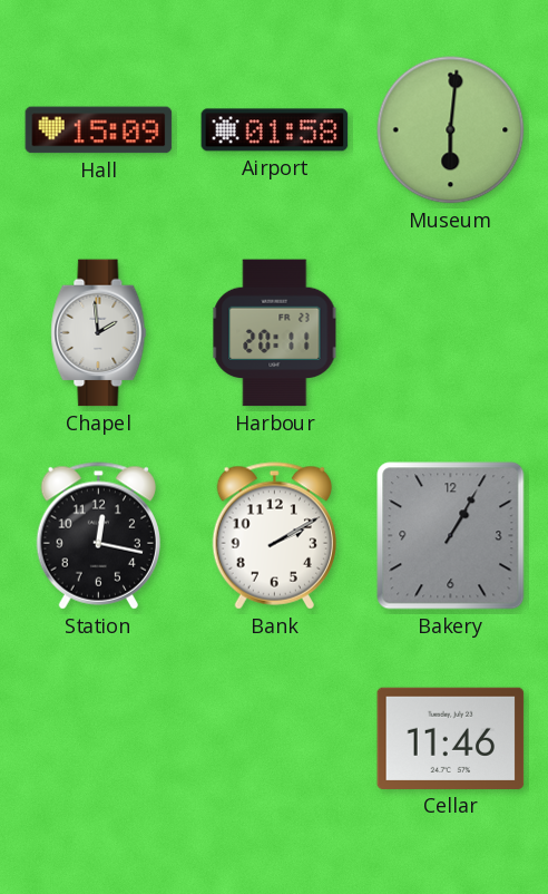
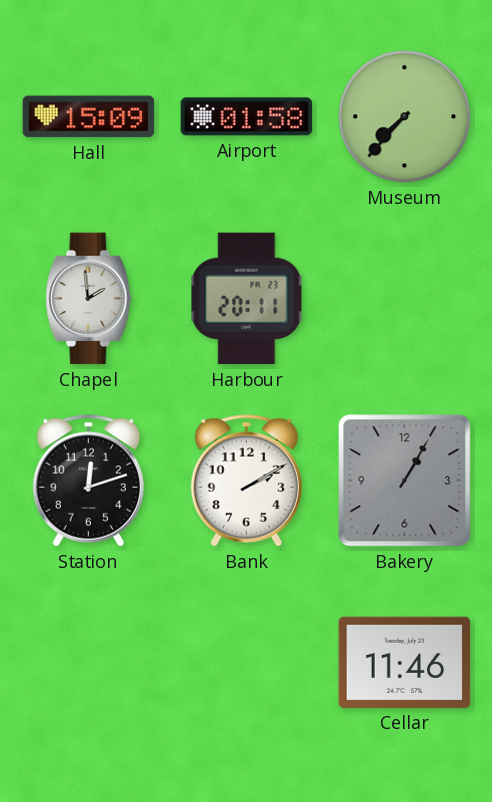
Museum: 6:01 -> 7:37
Station: 12:17 -> 12:12
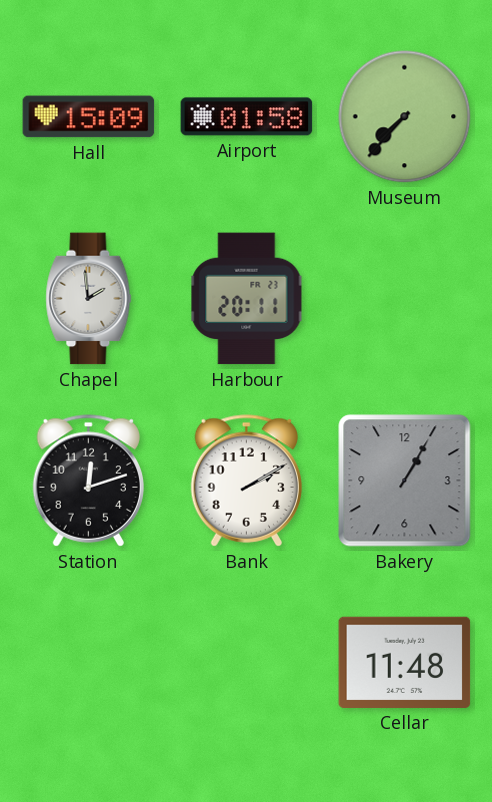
Cellar: 11:46 -> 11:48
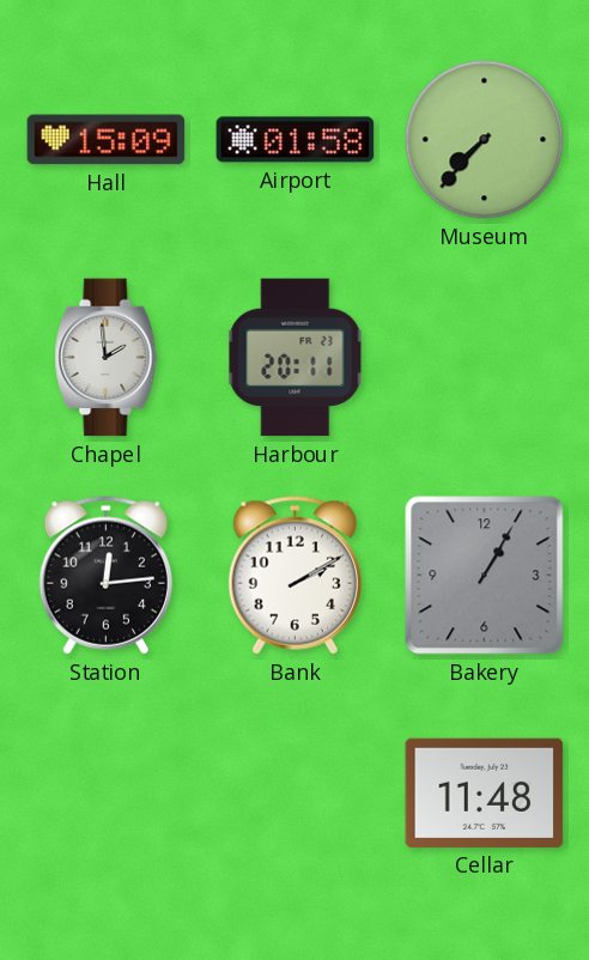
Station: 12:12 -> 12:14
